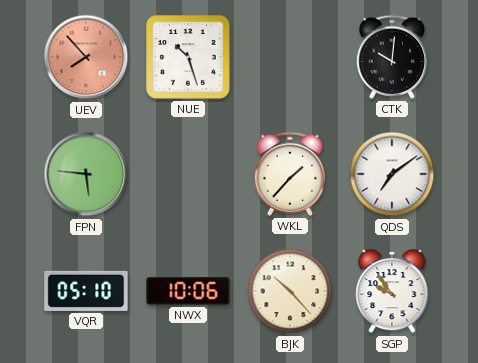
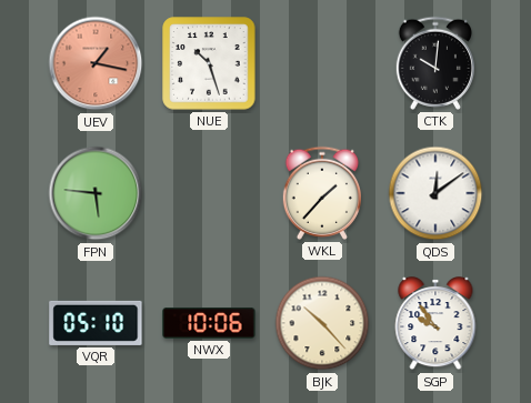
UEV: 7:53 -> 1:17
QDS: 7:09 -> 12:09
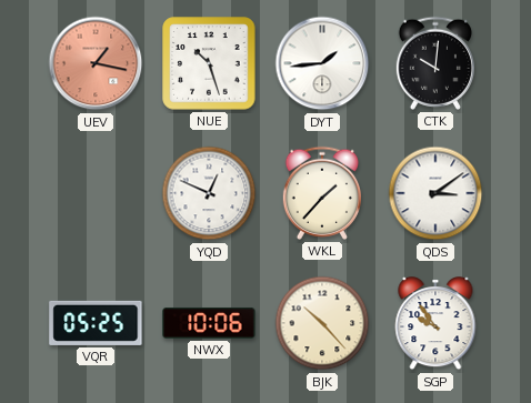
DYT: none -> 1:44
FPN: 5:46 -> none
YQD: none -> 12:49
QDS: 12:09 -> 3:09
VQR: 05:10 -> 05:25
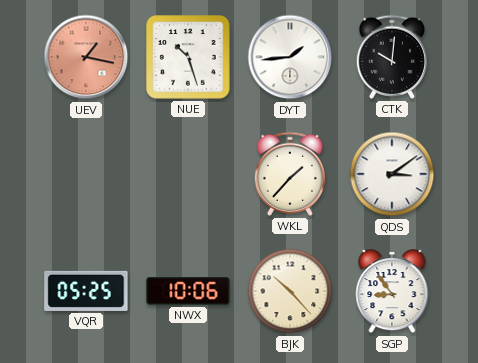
YQD: 12:49 -> none
SGP: 9:54 -> 8:54
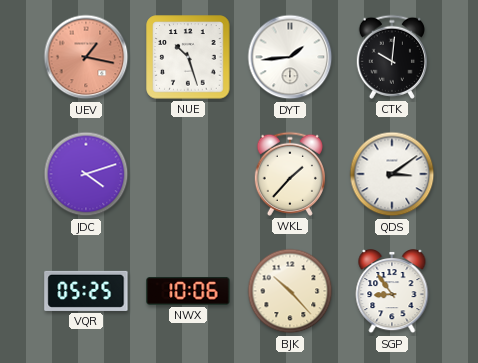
JDC: none -> 4:12
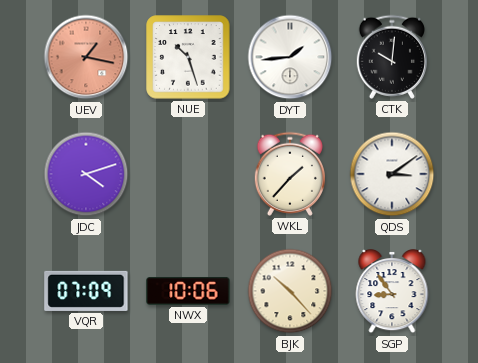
VQR: 05:25 -> 07:09
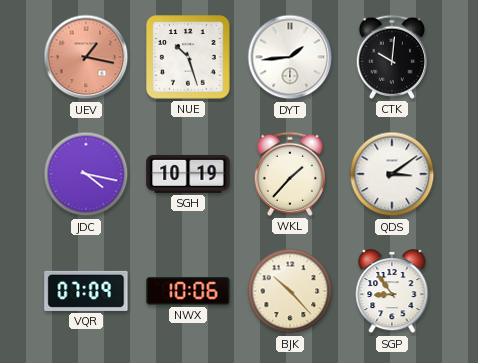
JDC: 4:12 -> 4:17
SGH: none -> 10:19
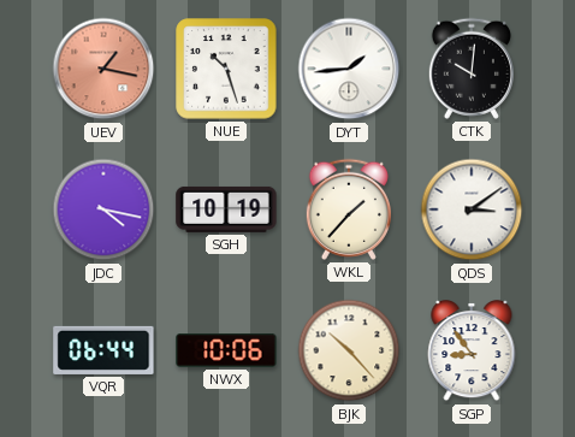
VQR: 07:09 -> 06:44
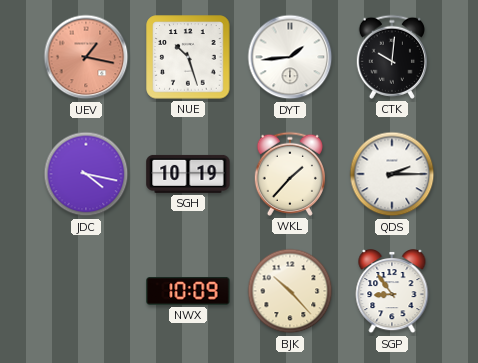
QDS: 3:09 -> 2:15
VQR: 06:44 -> none
NWX: 10:06 -> 10:09
